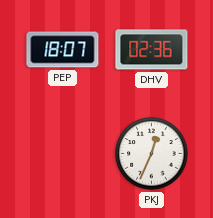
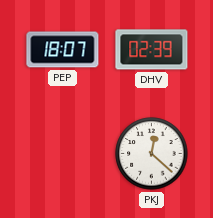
DHV: 02:36 -> 02:39
PKJ: 12:34 -> 12:22
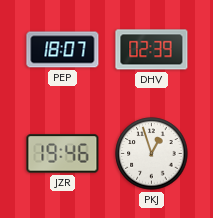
JZR: none -> 19:46
PKJ: 12:22 -> 12:57
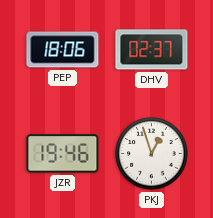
PEP: 18:07 -> 18:06
DHV: 02:39 -> 02:37
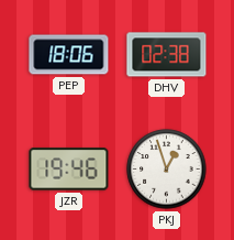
DHV: 02:37 -> 02:38
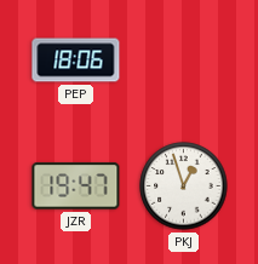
DHV: 02:38 -> none
JZR: 19:46 -> 19:47
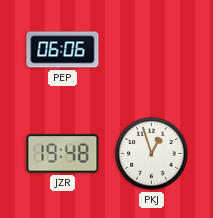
PEP: 18:06 -> 06:06
JZR: 19:47 -> 19:48
